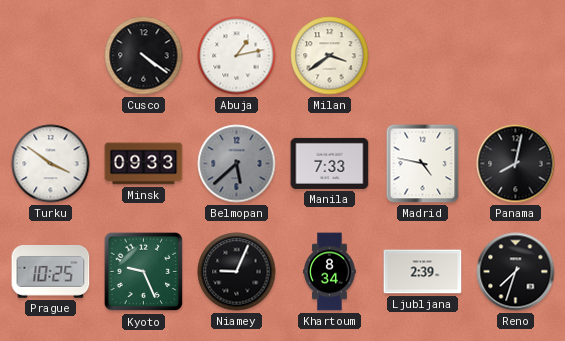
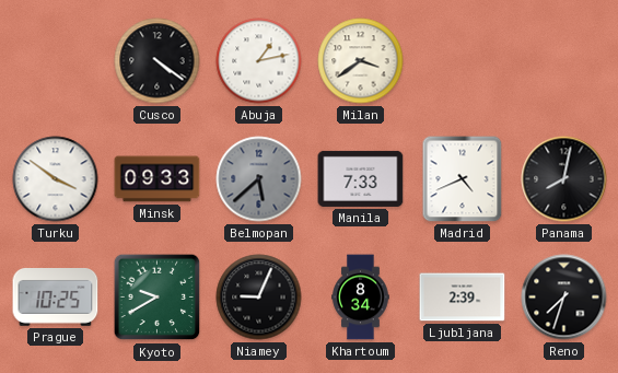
Madrid: 4:47 -> 4:41
Kyoto: 9:26 -> 9:40
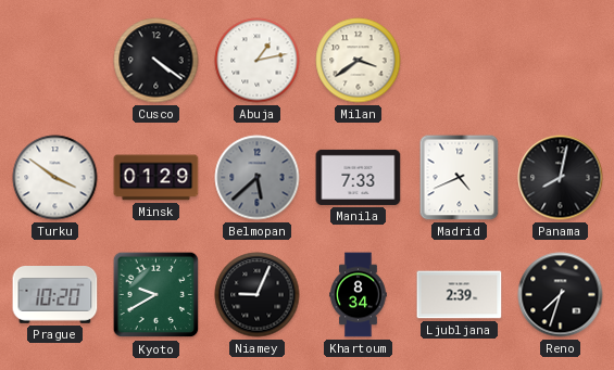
Minsk: 09:33 -> 01:29
Prague: 10:25 -> 10:20
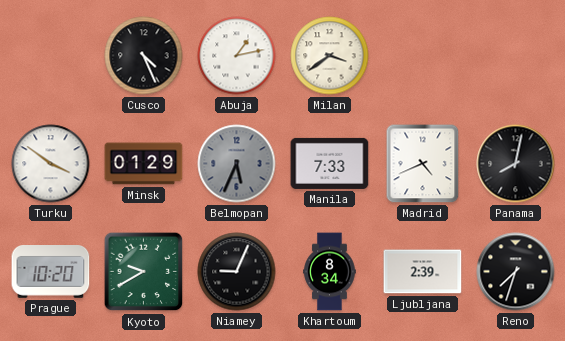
Cusco: 4:21 -> 4:26
Belmopan: 5:38 -> 5:34
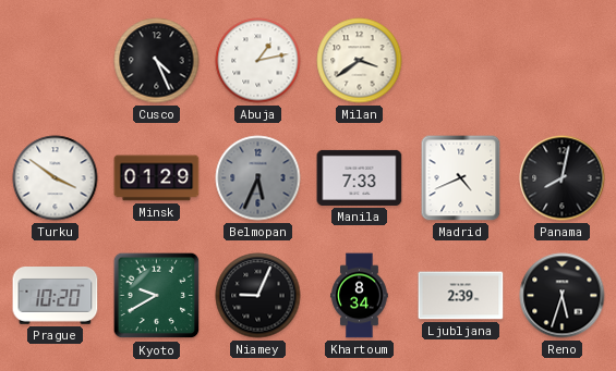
Reno: 7:33 -> 5:33
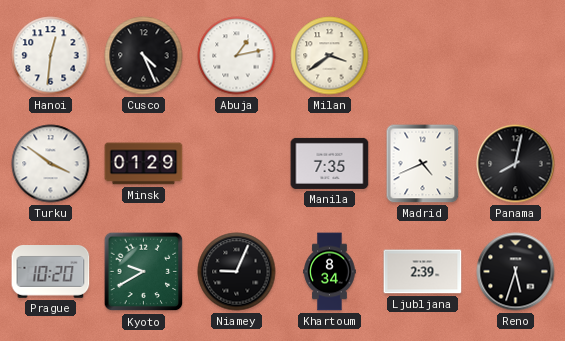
Hanoi: none -> 12:31
Belmopan: 5:34 -> none
Manila: 7:33 -> 7:35
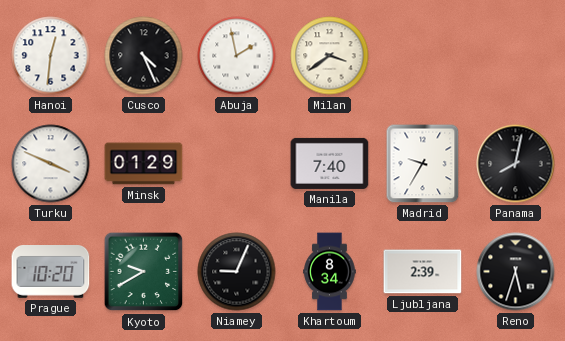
Abuja: 1:13 -> 1:58
Turku: 3:51 -> 3:49
Manila: 7:35 -> 7:40
Madrid: 4:41 -> 9:35
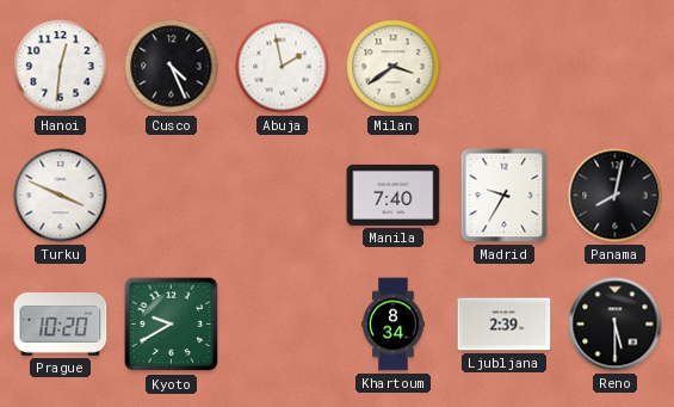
Minsk: 01:29 -> none
Niamey: 9:04 -> none
Reno: 5:33 -> 5:30
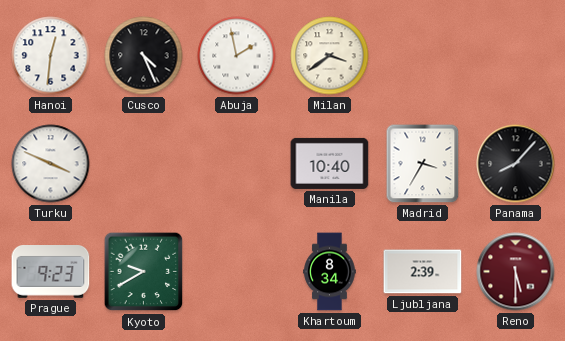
Manila: 7:40 -> 10:40
Madrid: 9:35 -> 3:35
Panama: 8:02 -> 8:07
Prague: 10:20 -> 9:23
Reno dial: black -> burgundy
